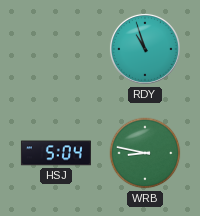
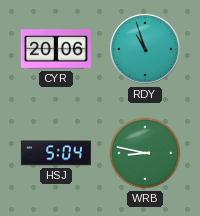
CYR: none -> 20:06
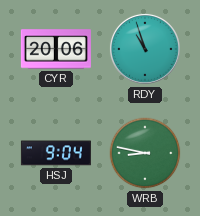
HSJ: 5:04 -> 9:04
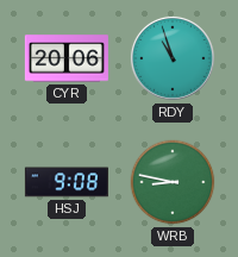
HSJ: 9:04 -> 9:08
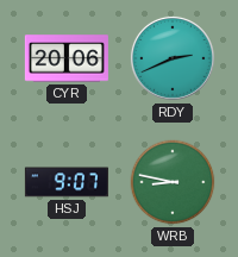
RDY: 10:57 -> 2:41
HSJ: 9:08 -> 9:07
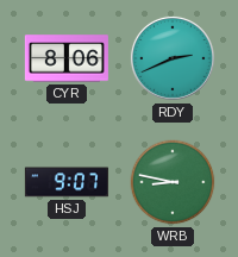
CYR: 20:06 -> 8:06
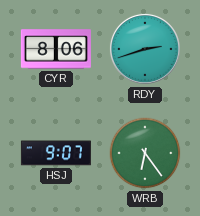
RDY: 2:41 -> 2:42
WRB: 8:47 -> 6:24
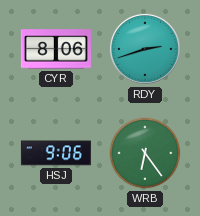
HSJ: 9:07 -> 9:06
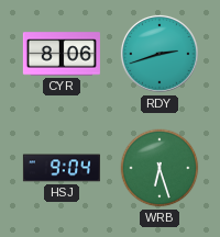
HSJ: 9:06 -> 9:04
WRB: 6:24 -> 6:27
